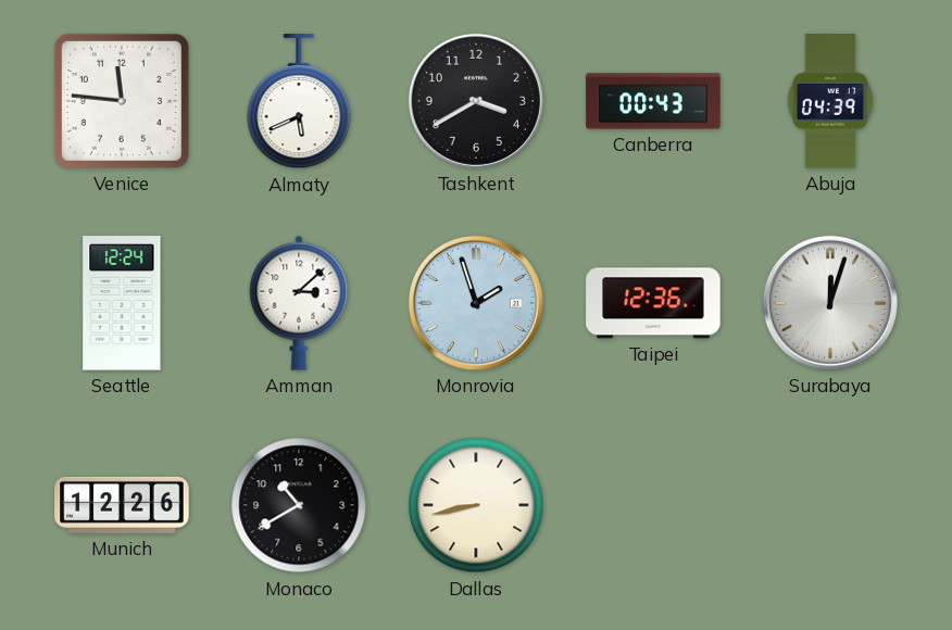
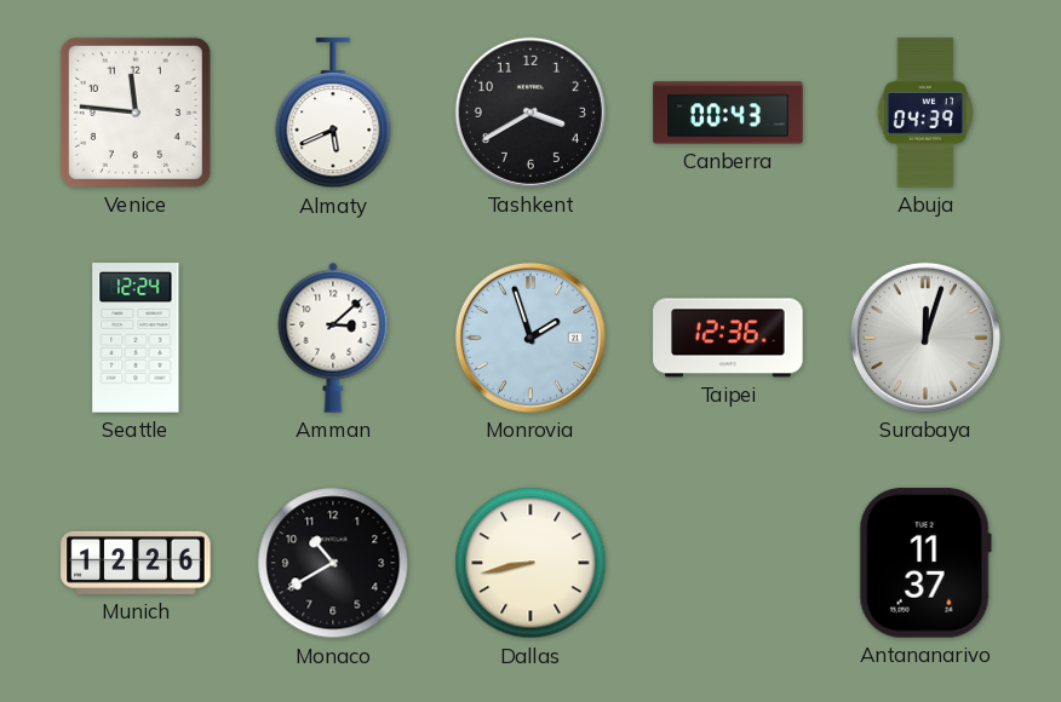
Antananarivo: none -> 11:37
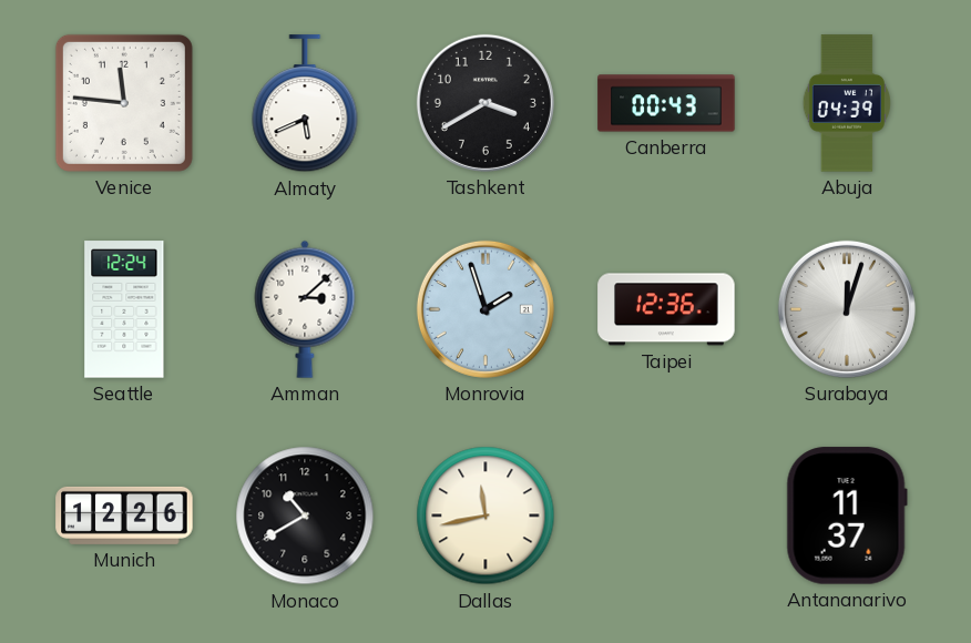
Dallas: 8:43 -> 11:43
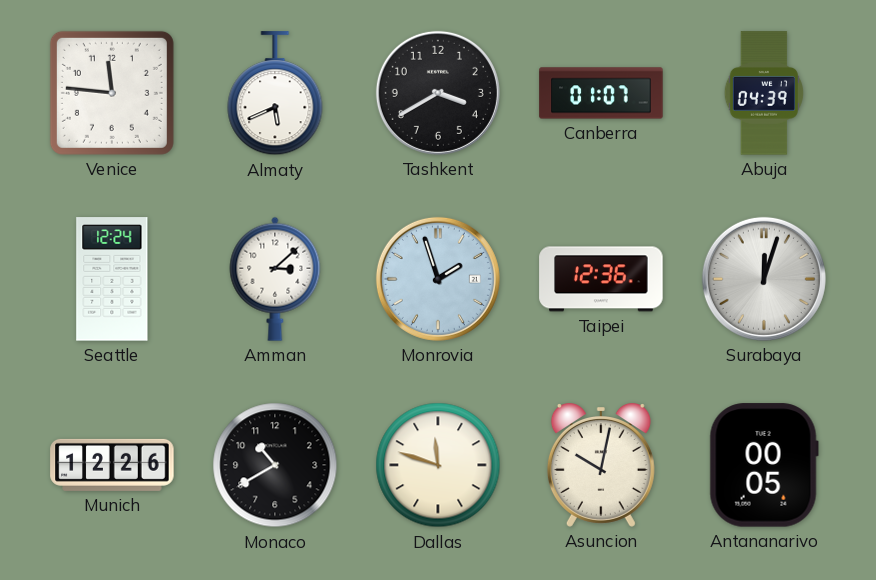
Canberra: 00:43 -> 01:07
Dallas: 11:43 -> 11:48
Asuncion: none -> 10:02
Antananarivo: 11:37 -> 00:05
